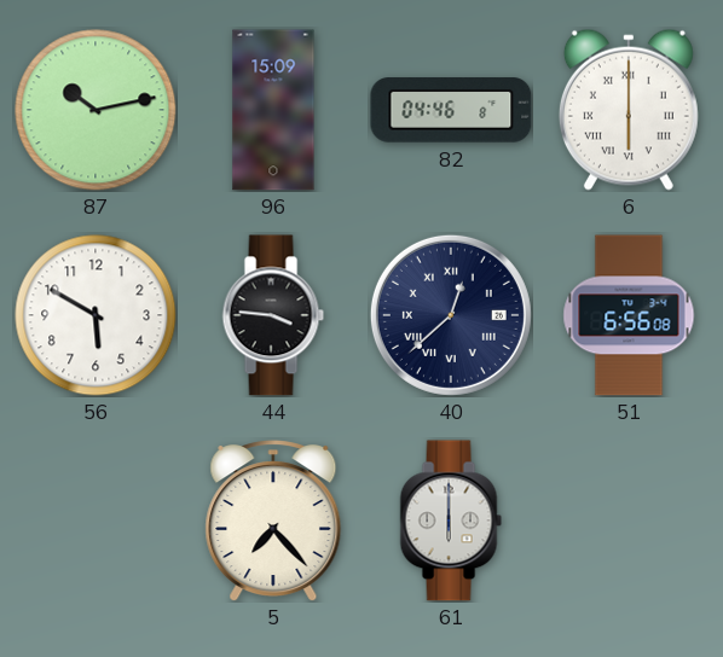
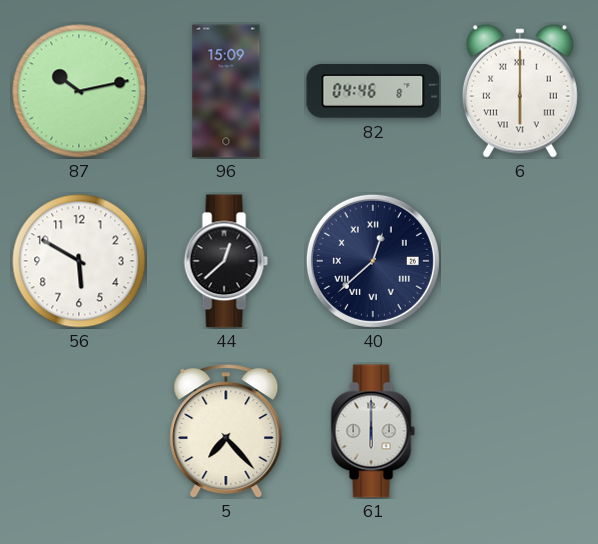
44: 3:46 -> 12:38
51: 6:56 -> none
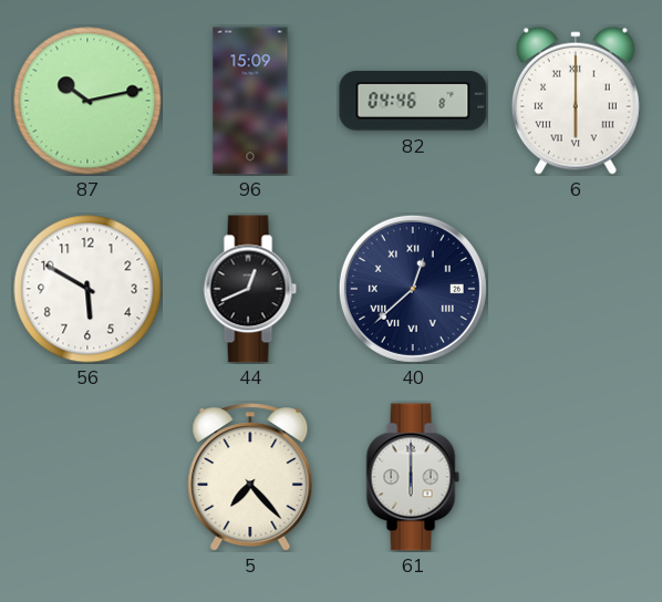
44: 12:38 -> 12:41
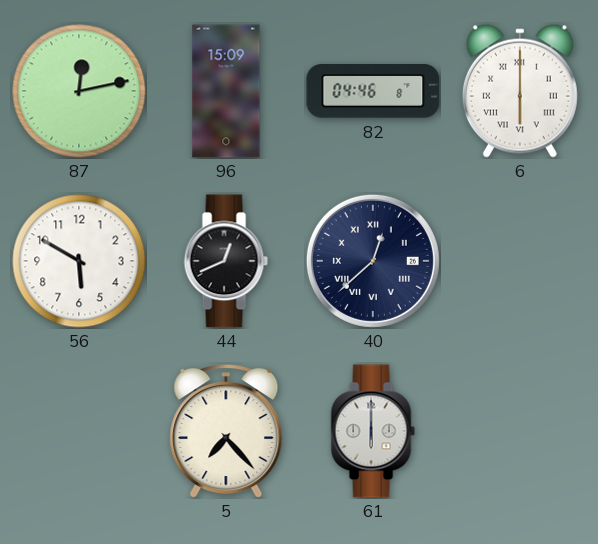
87: 10:13 -> 12:13
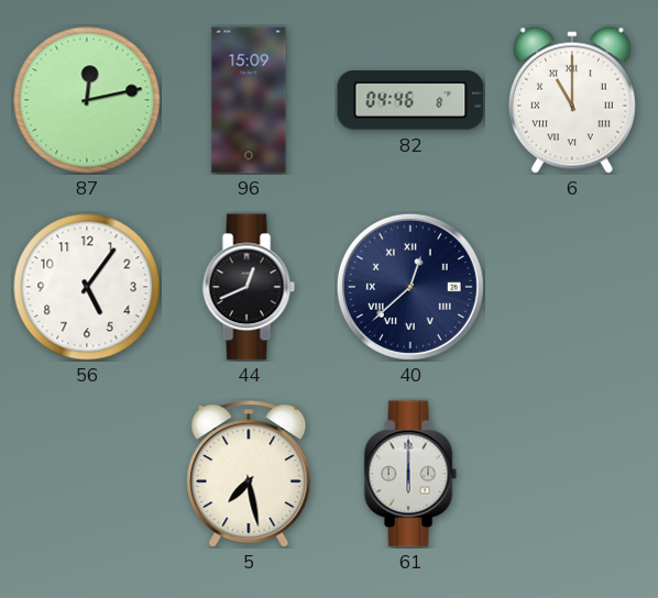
6: 6:00 -> 11:00
56: 5:50 -> 5:06
5: 7:23 -> 7:28
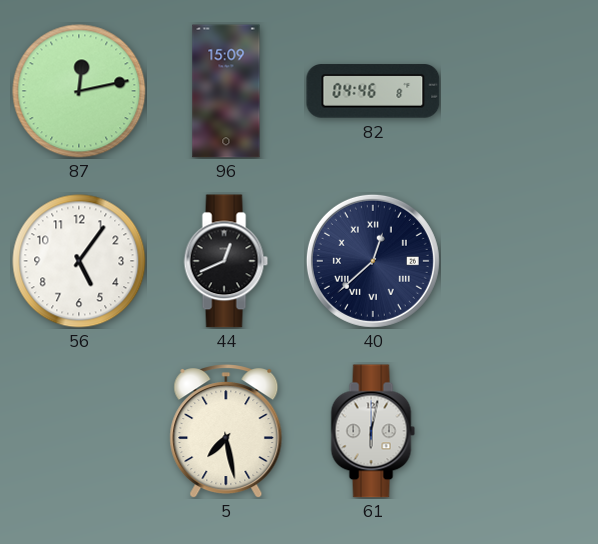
6: 11:00 -> none
61: 6:00 -> 6:02
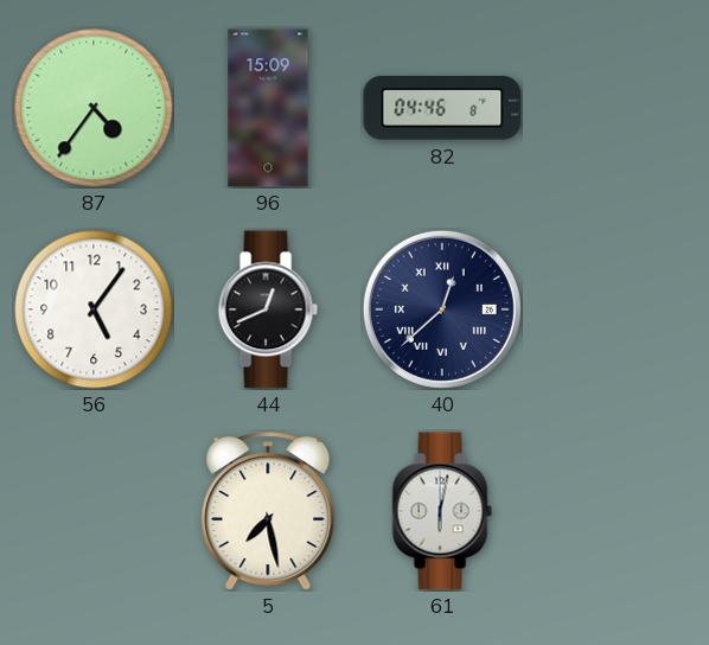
87: 12:13 -> 4:36
